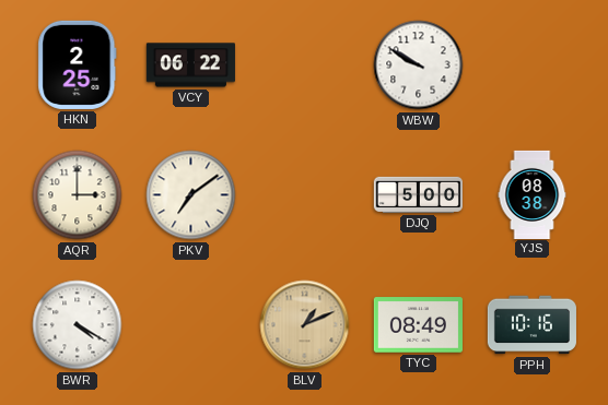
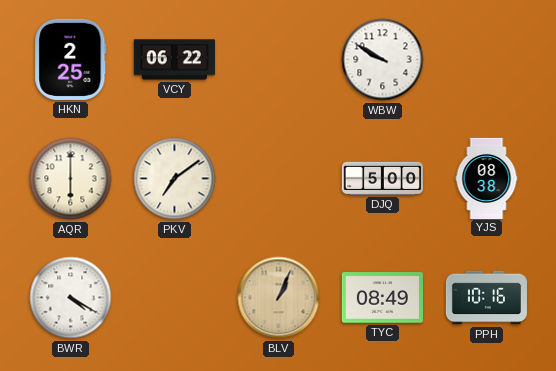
AQR: 3:00 -> 6:00
BLV: 1:11 -> 1:04
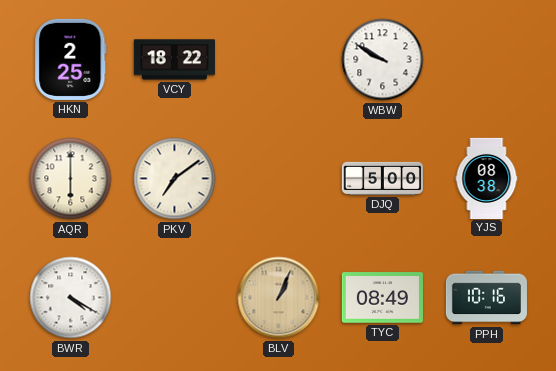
VCY: 06:22 -> 18:22
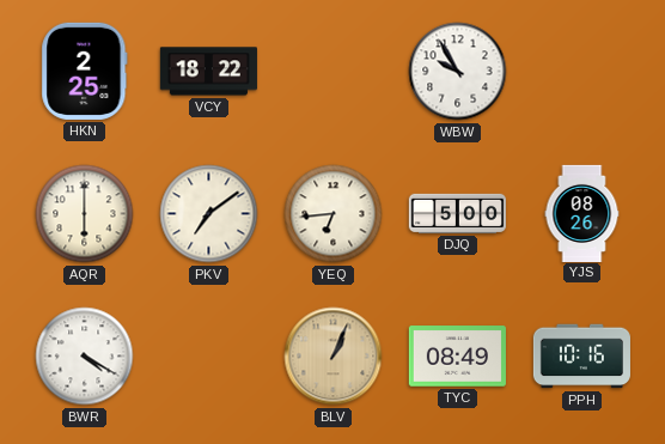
WBW: 9:50 -> 9:55
YEQ: none -> 6:44
YJS: 08:38 -> 08:26
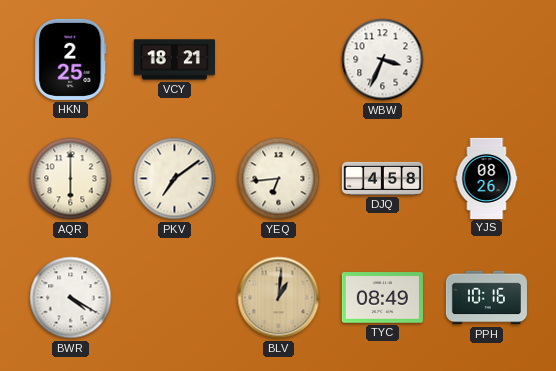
VCY: 18:22 -> 18:21
WBW: 9:55 -> 3:34
DJQ: 5:00 -> 4:58
BLV: 1:04 -> 1:01
